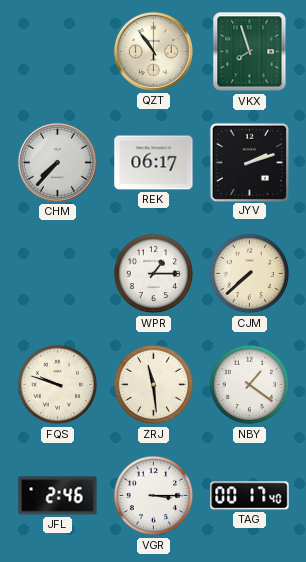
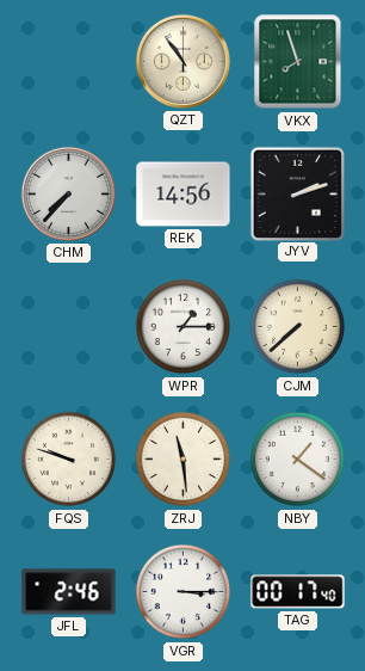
REK: 06:17 -> 14:56
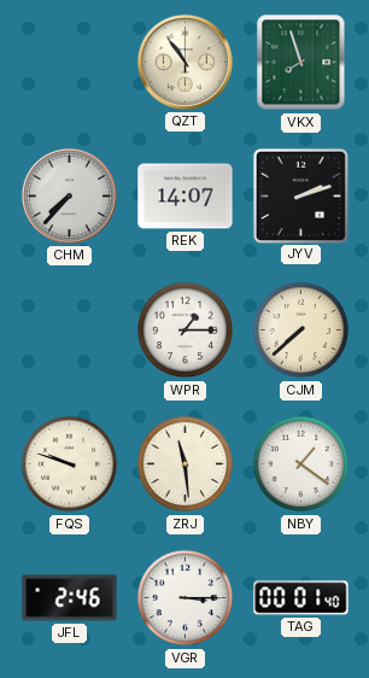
REK: 14:56 -> 14:07
TAG: 00:17 -> 00:01
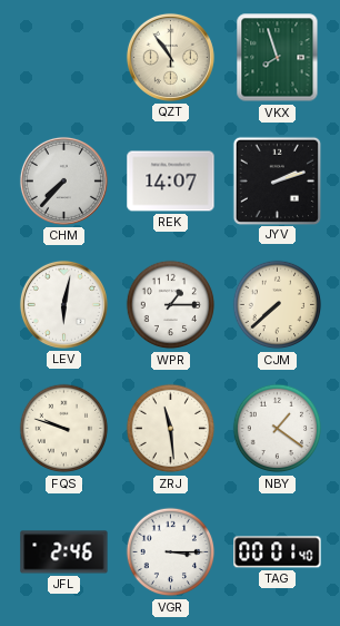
LEV: none -> 6:02
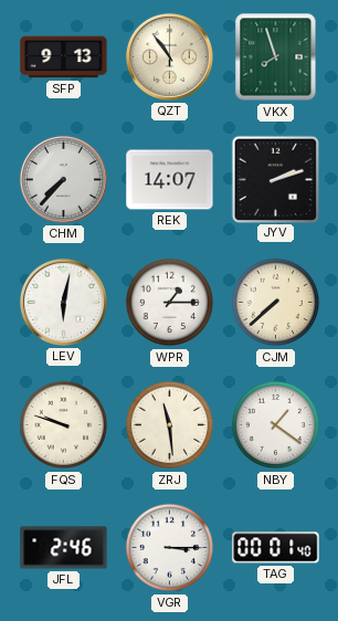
SFP: none -> 9:13
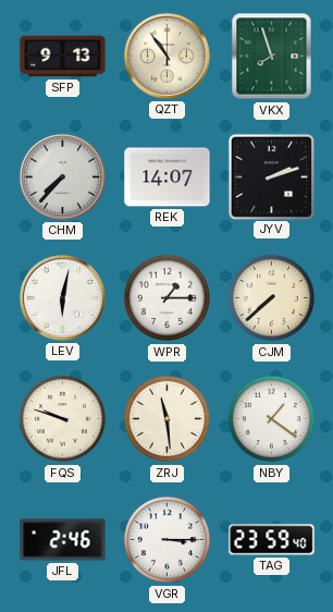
TAG: 00:01 -> 23:59
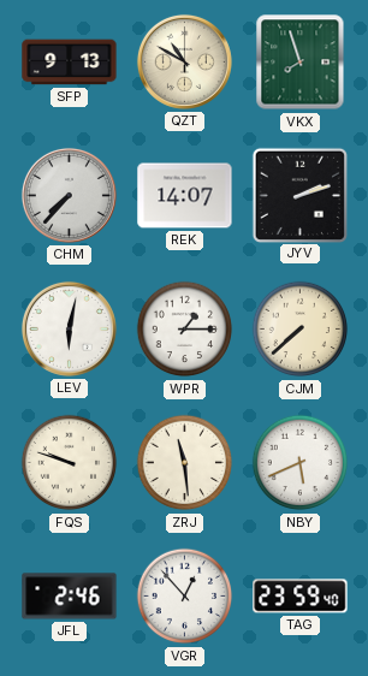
QZT: 10:54 -> 10:50
NBY: 1:21 -> 5:41
VGR: 3:15 -> 12:53
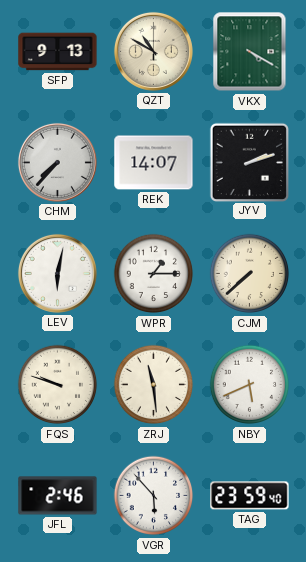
VKX: 7:57 -> 4:20
VGR: 12:53 -> 5:53
